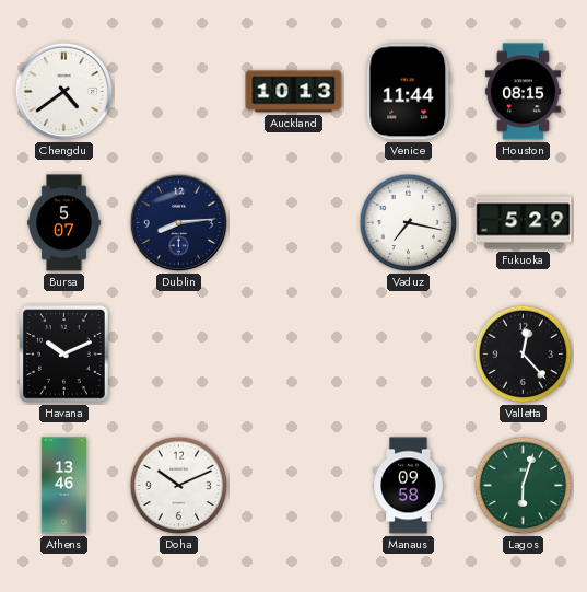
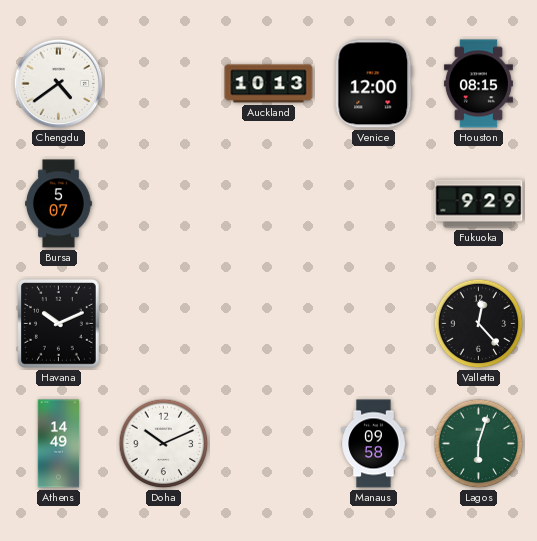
Venice: 11:44 -> 12:00
Dublin: 8:14 -> none
Vaduz: 7:17 -> none
Fukuoka: 5:29 -> 9:29
Athens: 13:46 -> 14:49
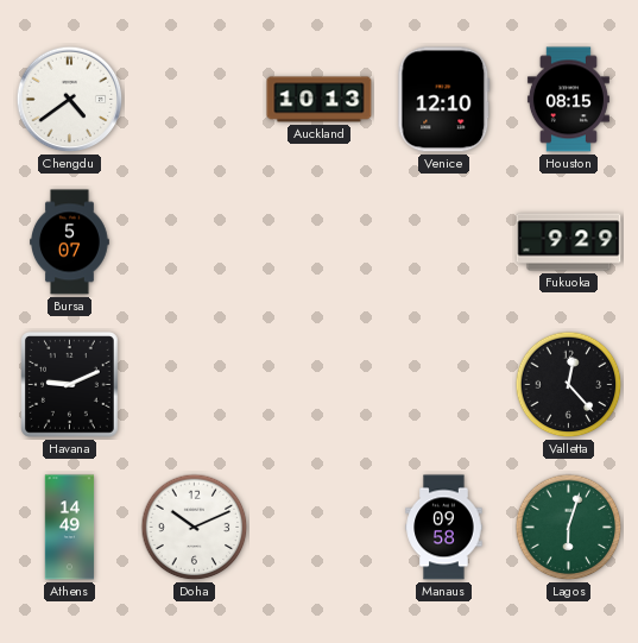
Venice: 12:00 -> 12:10
Havana: 10:11 -> 9:11
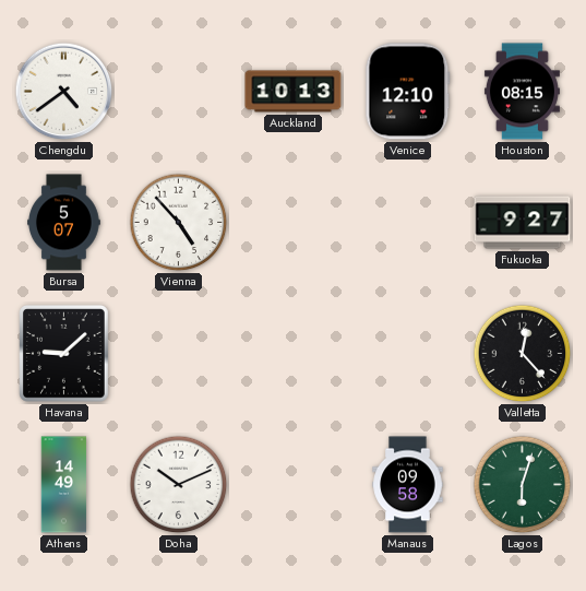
Vienna: none -> 4:53
Fukuoka: 9:29 -> 9:27
Havana: 9:11 -> 9:08
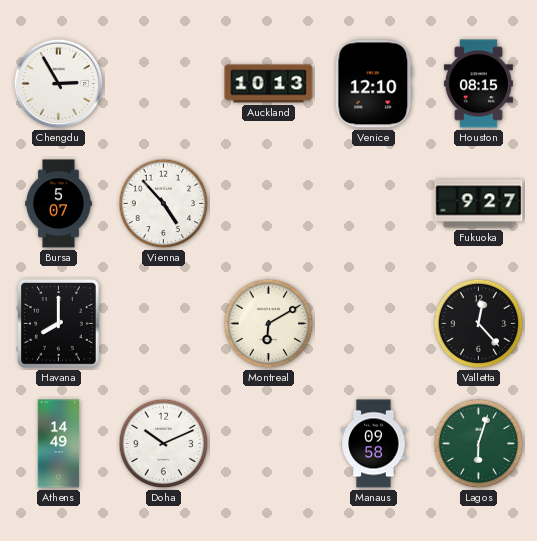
Chengdu: 4:39 -> 2:55
Havana: 9:08 -> 8:00
Montreal: none -> 6:10
